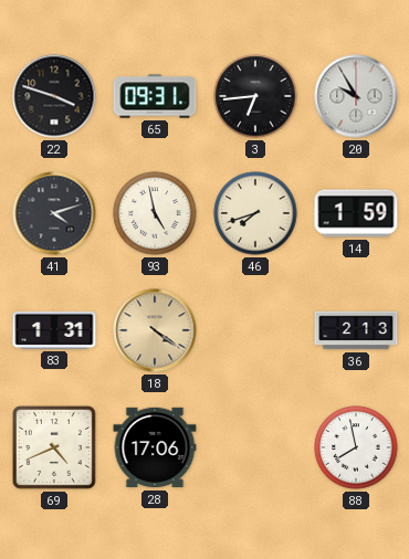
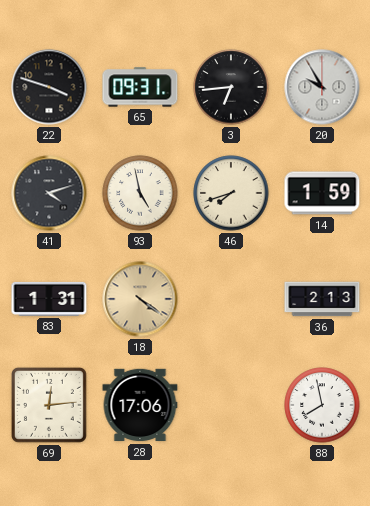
69: 4:41 -> 12:14
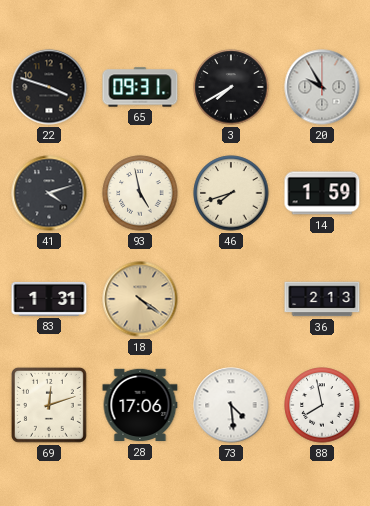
3: 6:44 -> 7:40
69: 12:14 -> 12:12
73: none -> 4:29
